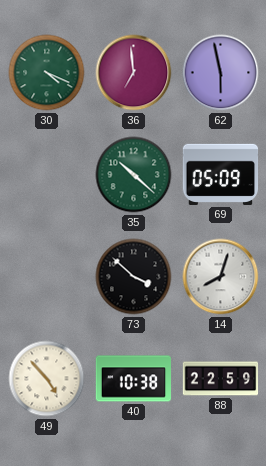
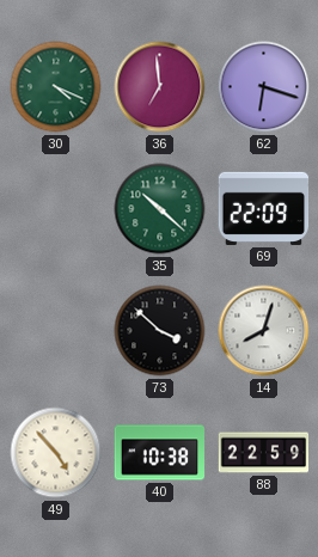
62: 5:58 -> 6:18
69: 05:09 -> 22:09
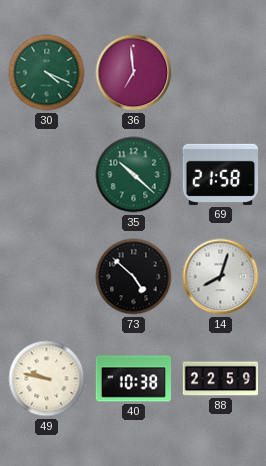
62: 6:18 -> none
69: 22:09 -> 21:58
73: 3:52 -> 4:52
49: 4:53 -> 9:47
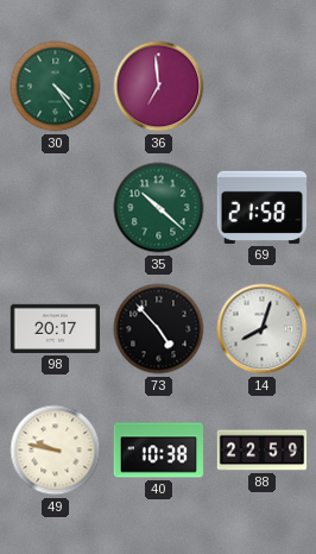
30: 4:19 -> 4:24
98: none -> 20:17
73: 4:52 -> 4:53
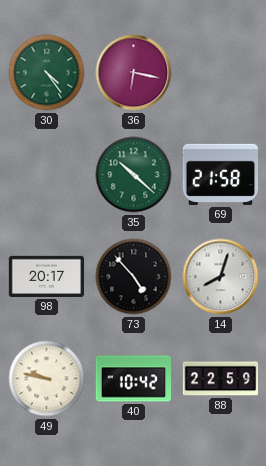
36: 6:59 -> 6:17
40: 10:38 -> 10:42
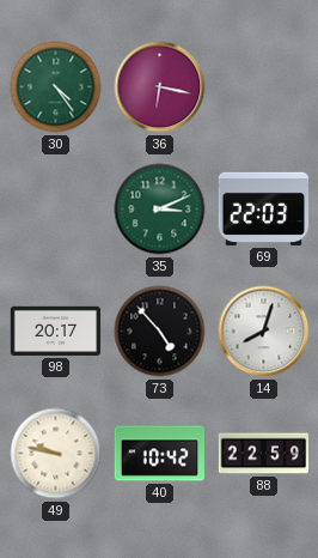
35: 10:22 -> 3:11
69: 21:58 -> 22:03
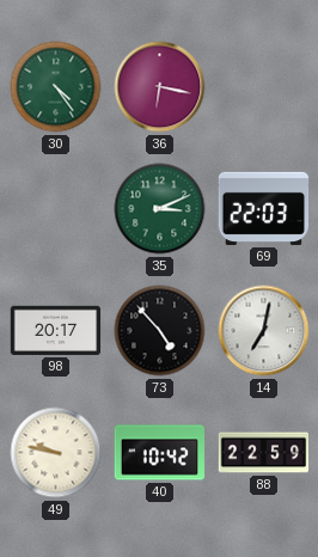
14: 8:03 -> 7:02
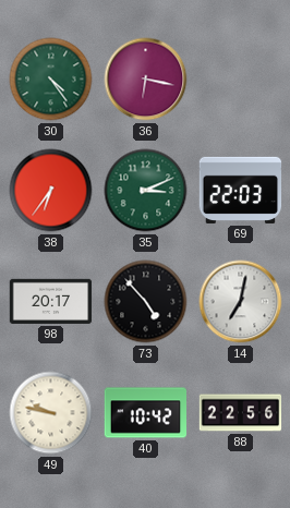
38: none -> 6:36
88: 22:59 -> 22:56
